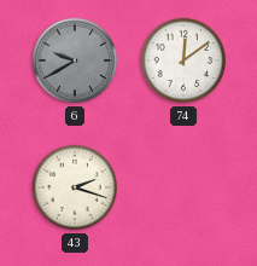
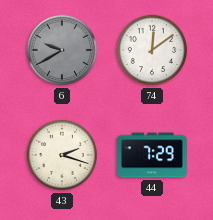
44: none -> 7:29
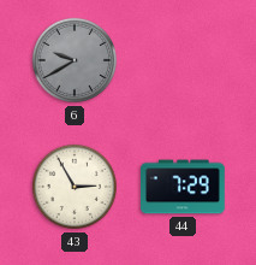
74: 12:09 -> none
43: 2:18 -> 2:55
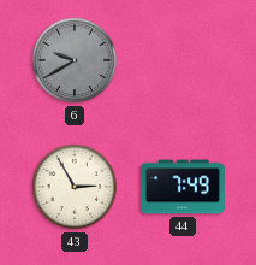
44: 7:29 -> 7:49
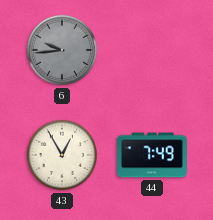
6: 9:40 -> 9:44
43: 2:55 -> 12:55
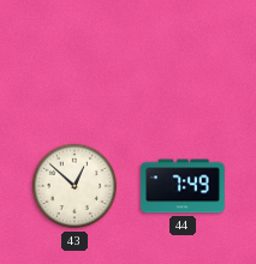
6: 9:44 -> none
43: 12:55 -> 12:52
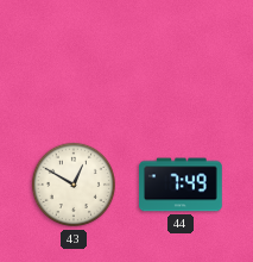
43: 12:52 -> 12:50
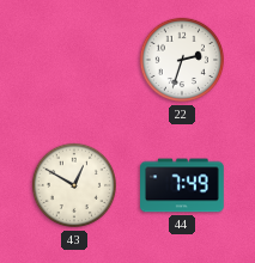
22: none -> 2:33
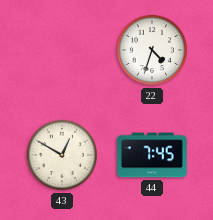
22: 2:33 -> 4:33
44: 7:49 -> 7:45
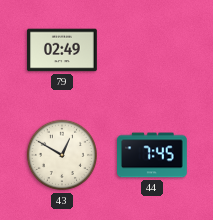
79: none -> 02:49
22: 4:33 -> none
